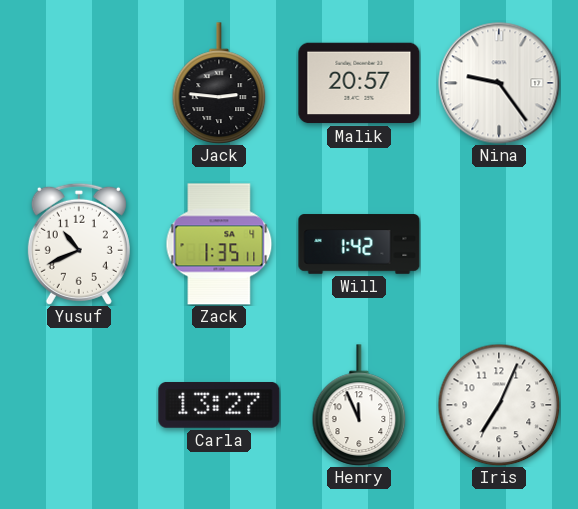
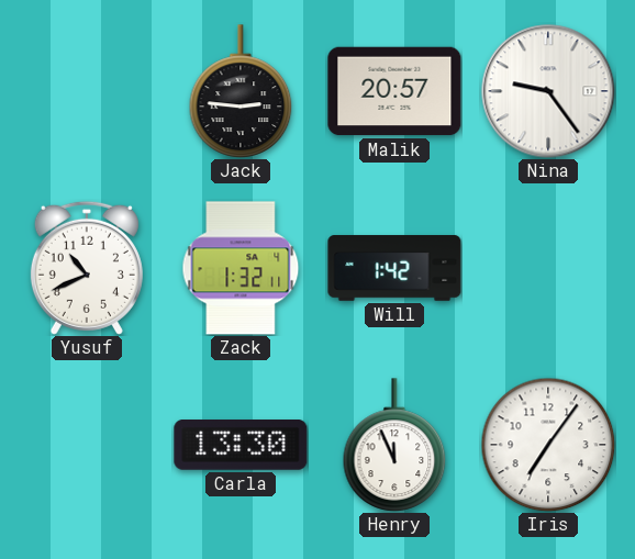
Zack: 1:35 -> 1:32
Carla: 13:27 -> 13:30
Iris: 7:04 -> 7:06
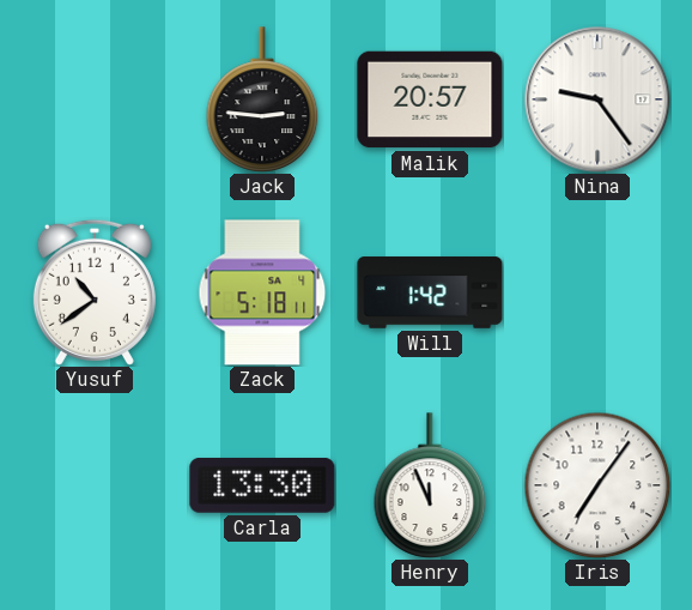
Yusuf: 10:41 -> 10:39
Zack: 1:32 -> 5:18
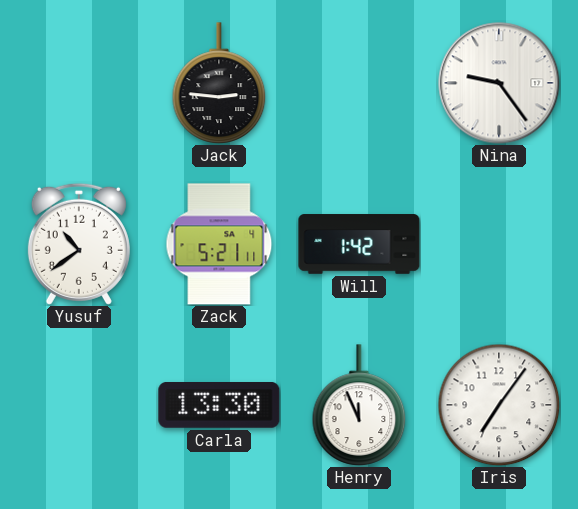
Malik: 20:57 -> none
Zack: 5:18 -> 5:21
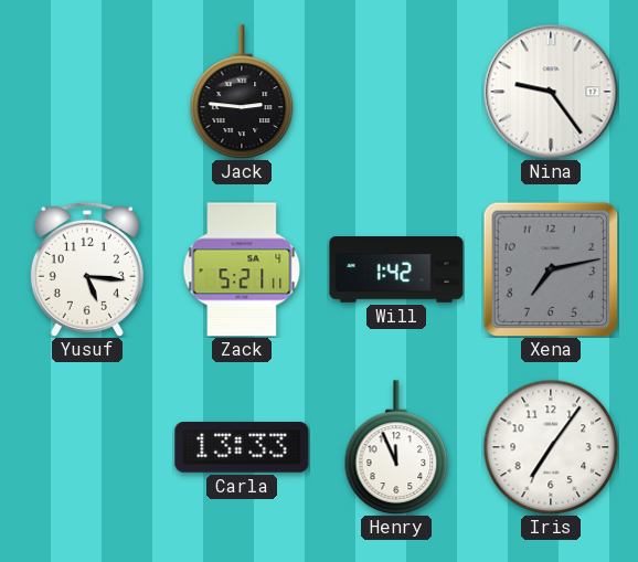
Yusuf: 10:39 -> 5:16
Xena: none -> 7:13
Carla: 13:30 -> 13:33
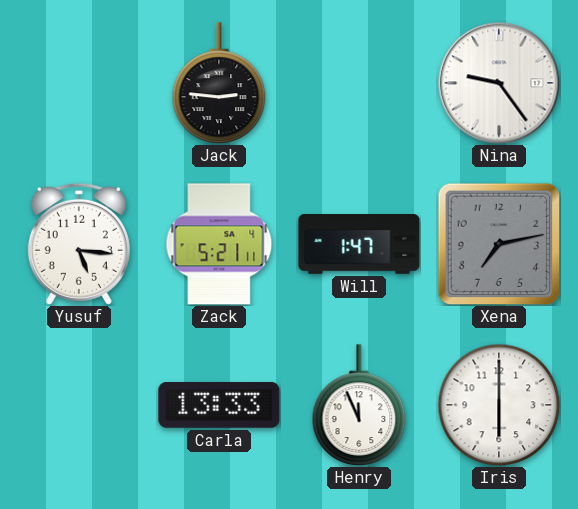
Will: 1:42 -> 1:47
Iris: 7:06 -> 6:00
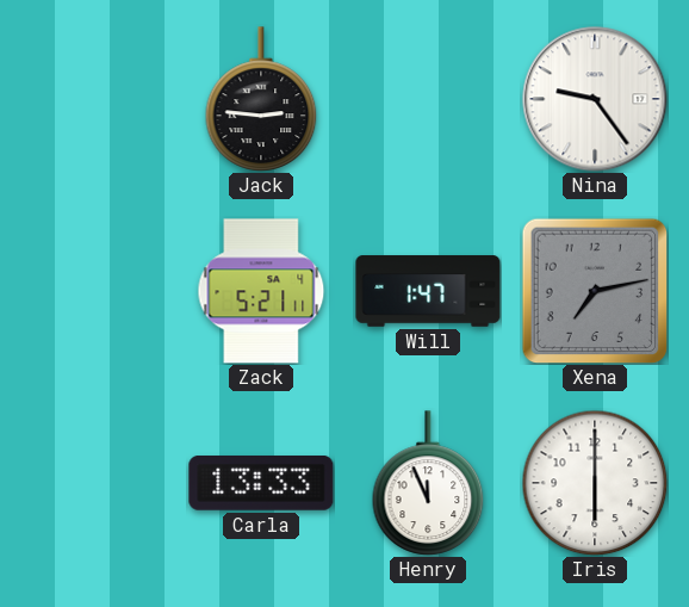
Yusuf: 5:16 -> none
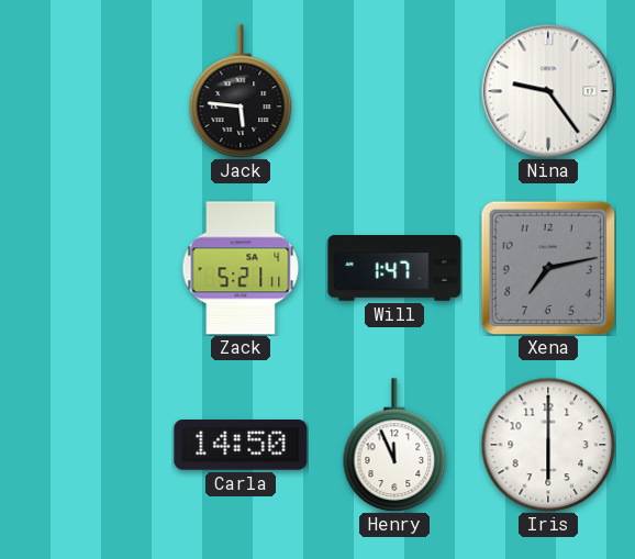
Jack: 2:46 -> 5:46
Carla: 13:33 -> 14:50
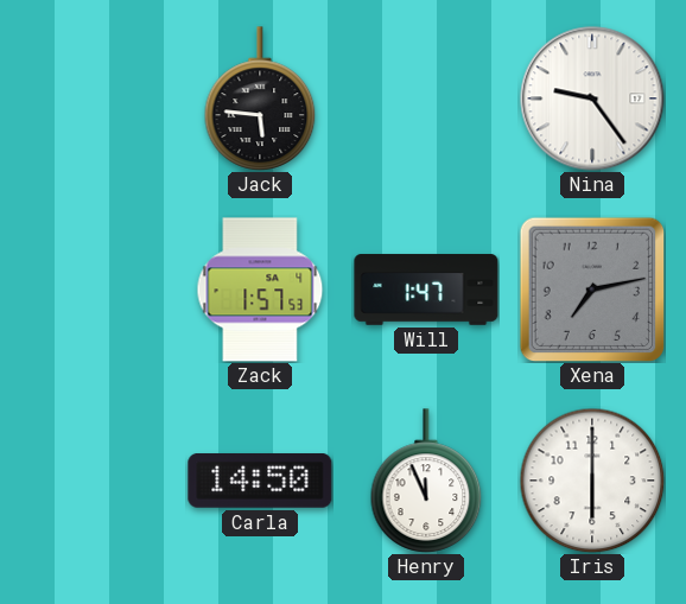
Zack: 5:21 -> 1:57
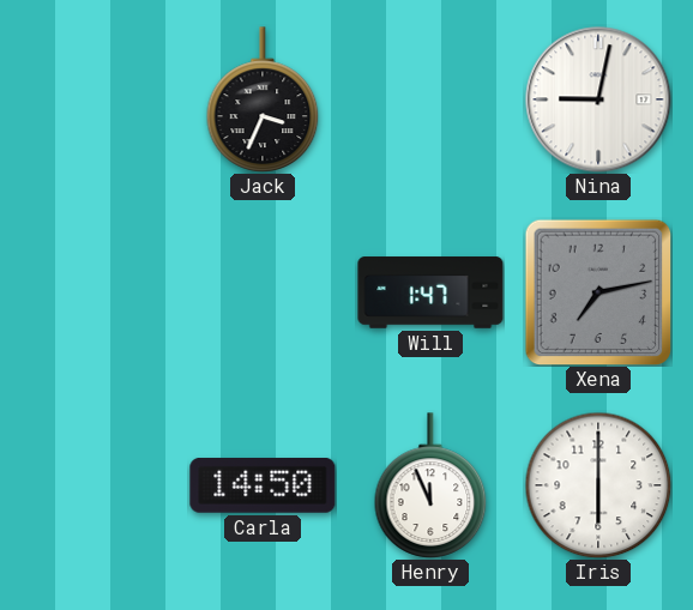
Jack: 5:46 -> 3:34
Nina: 9:24 -> 9:02
Zack: 1:57 -> none
